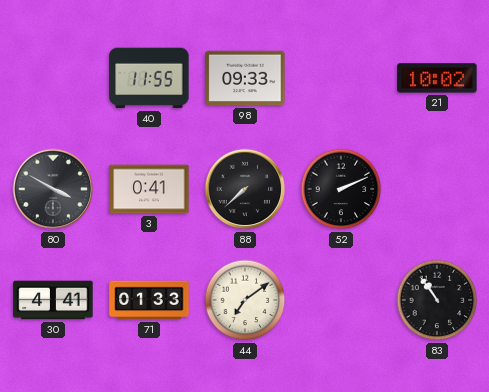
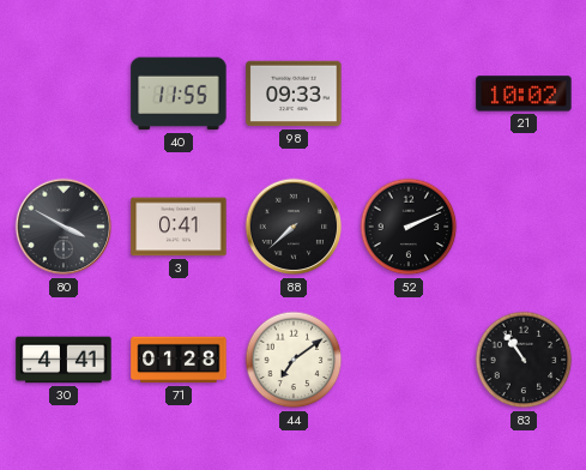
71: 01:33 -> 01:28
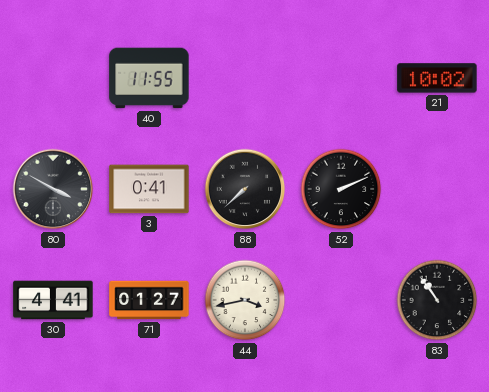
98: 09:33 -> none
71: 01:28 -> 01:27
44: 7:09 -> 3:43
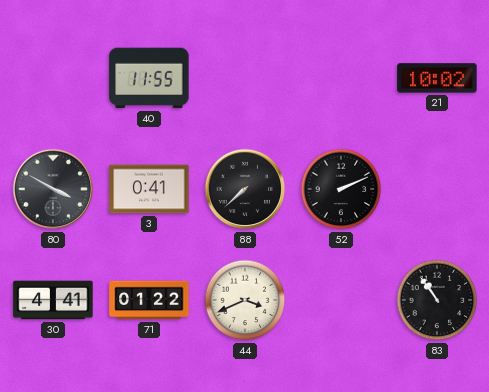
71: 01:27 -> 01:22
44: 3:43 -> 3:41
